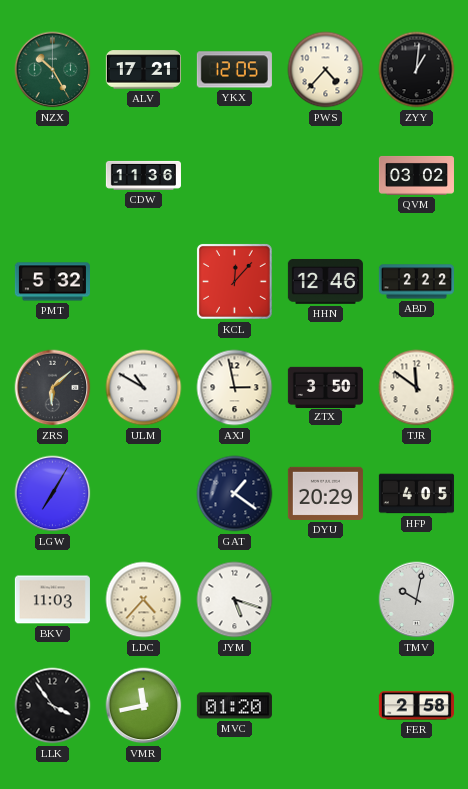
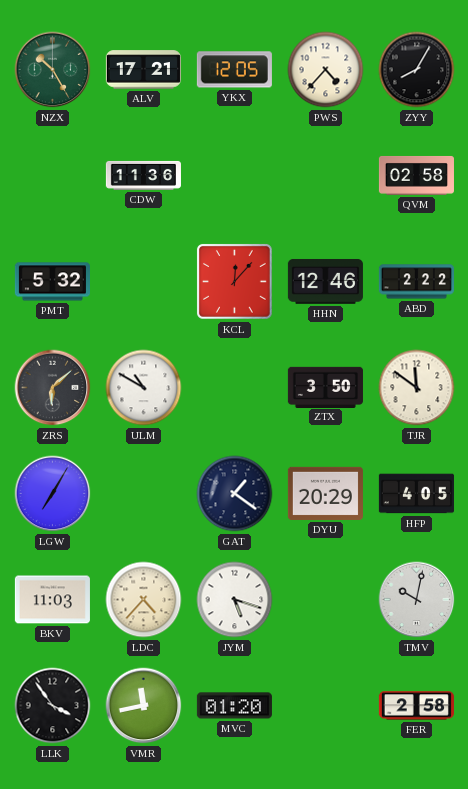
ZYY: 1:01 -> 8:05
QVM: 03:02 -> 02:58
AXJ: 2:58 -> none
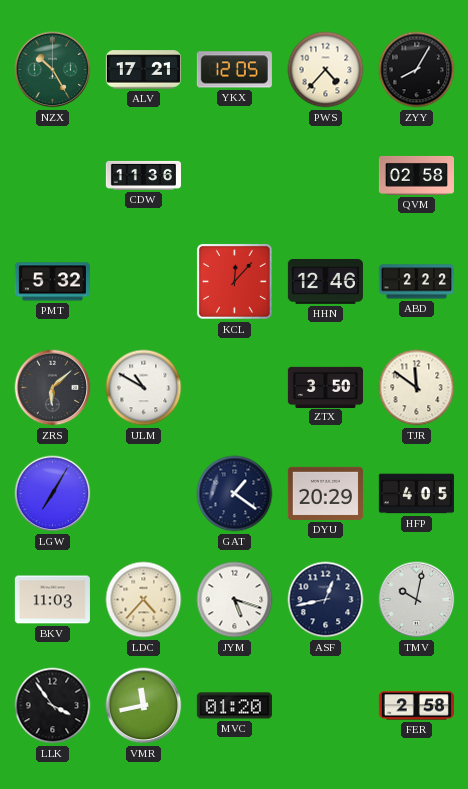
ASF: none -> 12:43
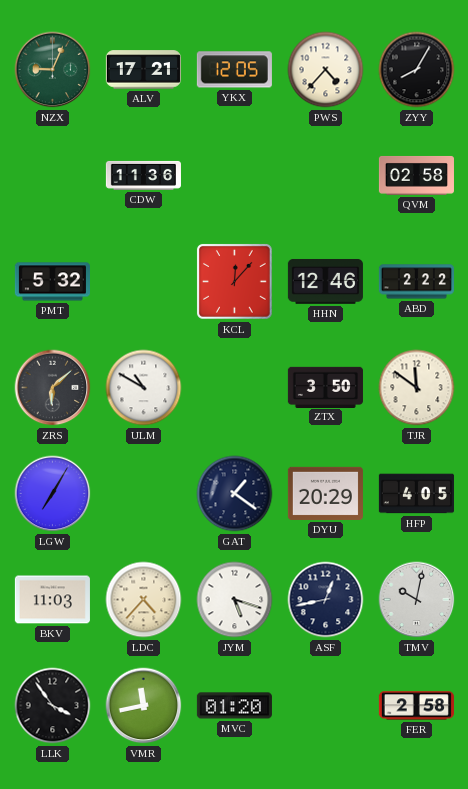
NZX: 10:25 -> 9:04
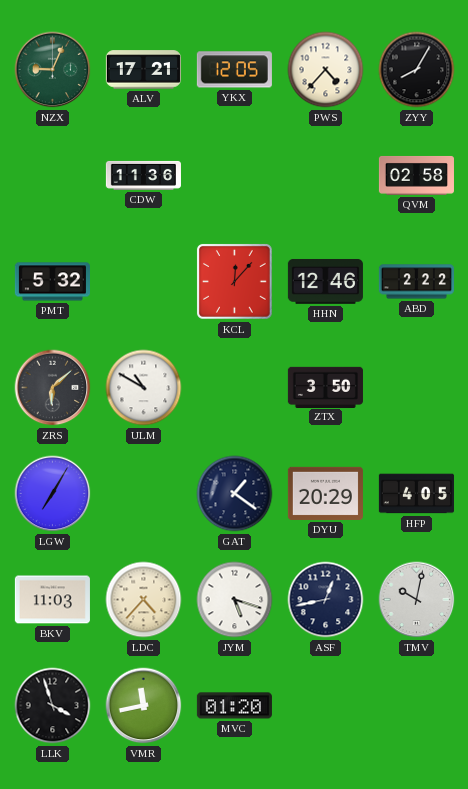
TJR: 11:51 -> none
LLK: 3:54 -> 3:57
FER: 2:58 -> none
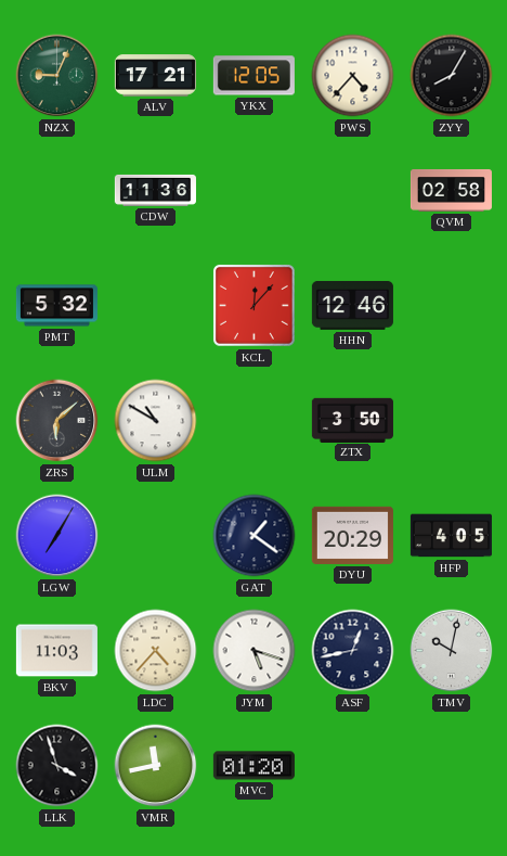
ABD: 2:22 -> none
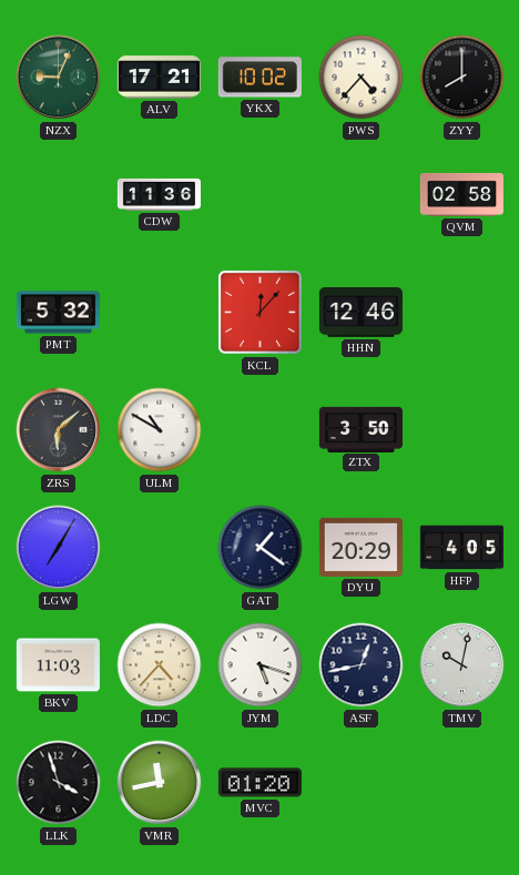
YKX: 12:05 -> 10:02
ZYY: 8:05 -> 8:00
